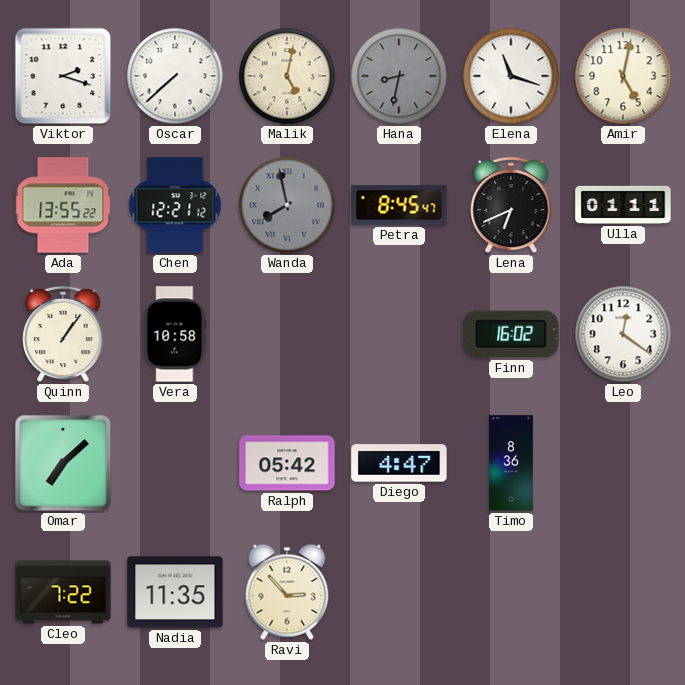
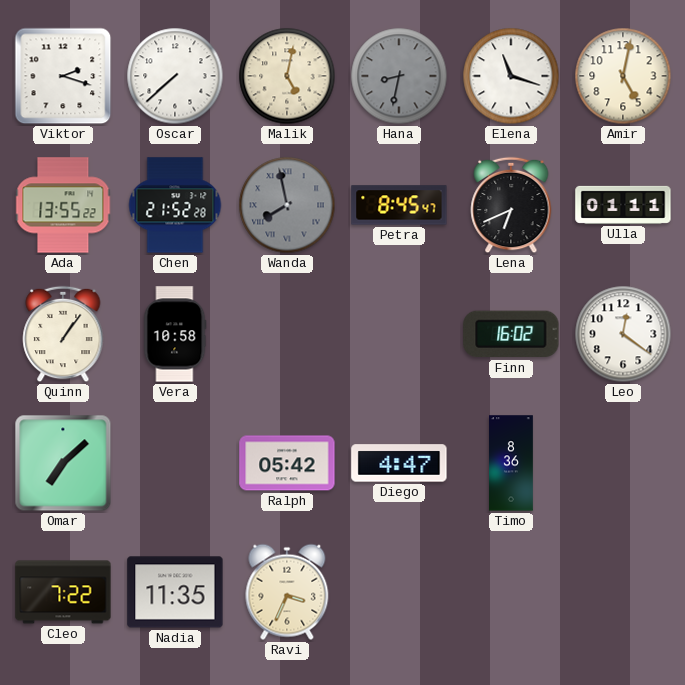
Chen: 12:21 -> 21:52
Ravi: 2:53 -> 3:34
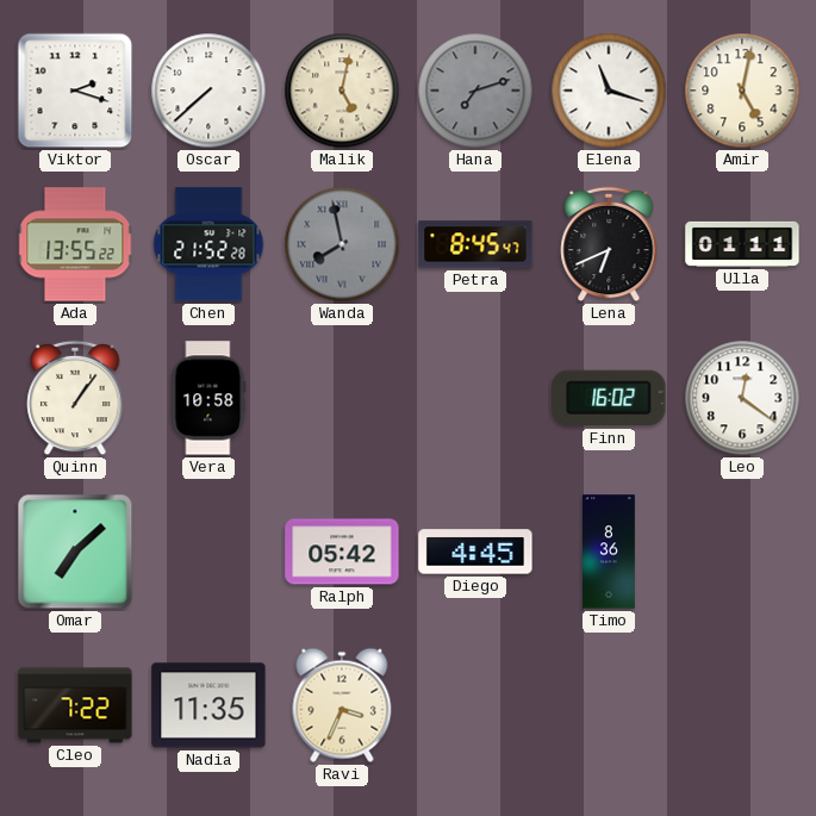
Hana: 8:32 -> 7:12
Diego: 4:47 -> 4:45
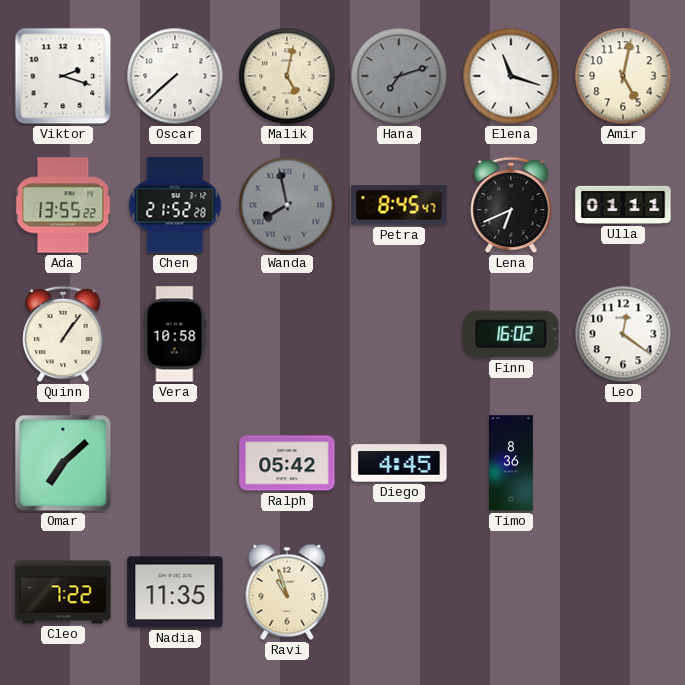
Ravi: 3:34 -> 10:57
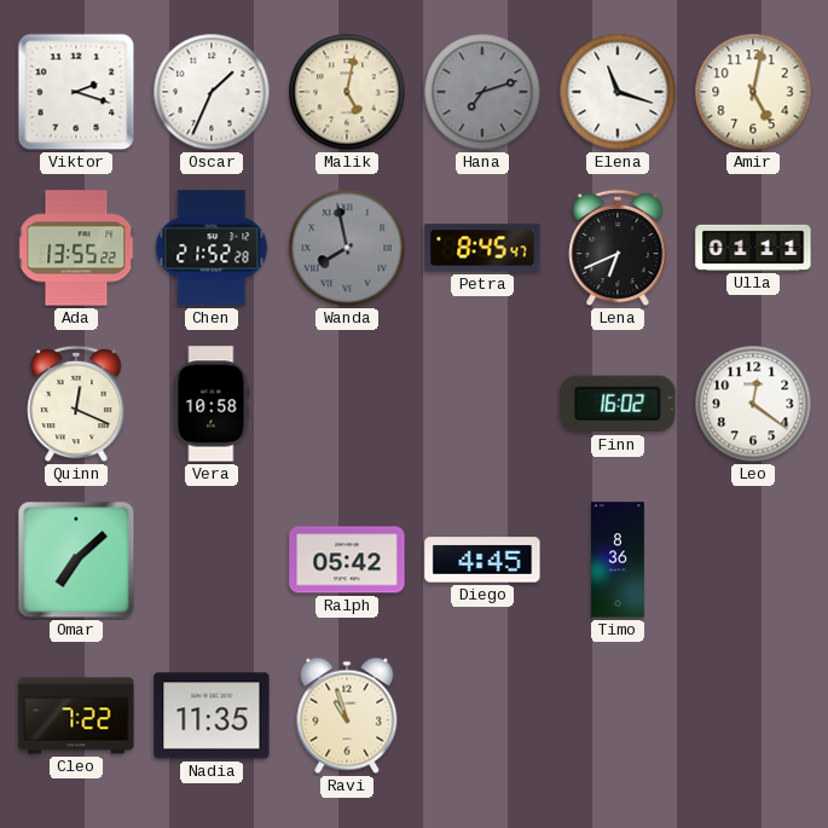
Oscar: 7:38 -> 1:34
Quinn: 1:06 -> 12:19
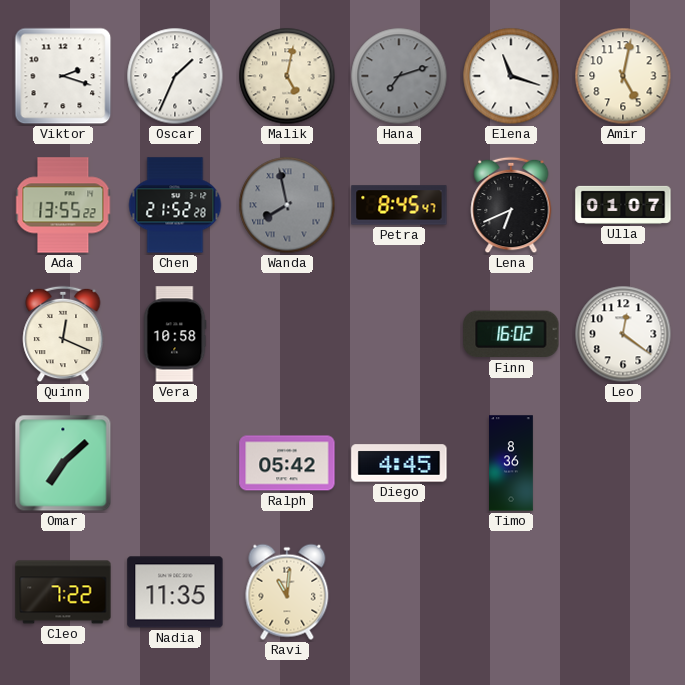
Ulla: 01:11 -> 01:07
Ravi: 10:57 -> 11:01
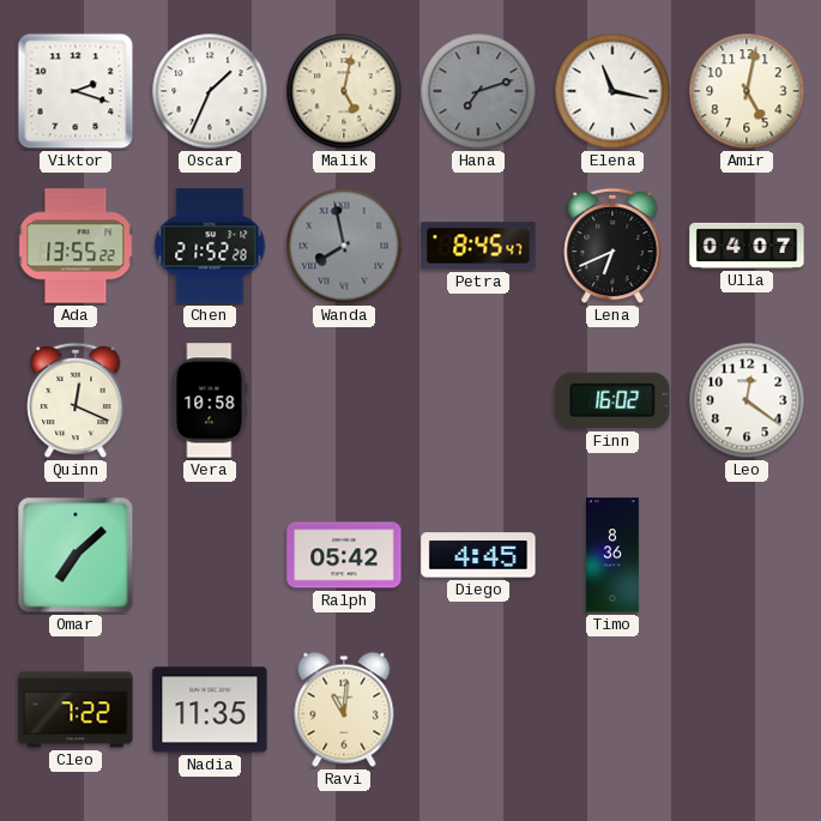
Elena: 11:18 -> 11:17
Ulla: 01:07 -> 04:07
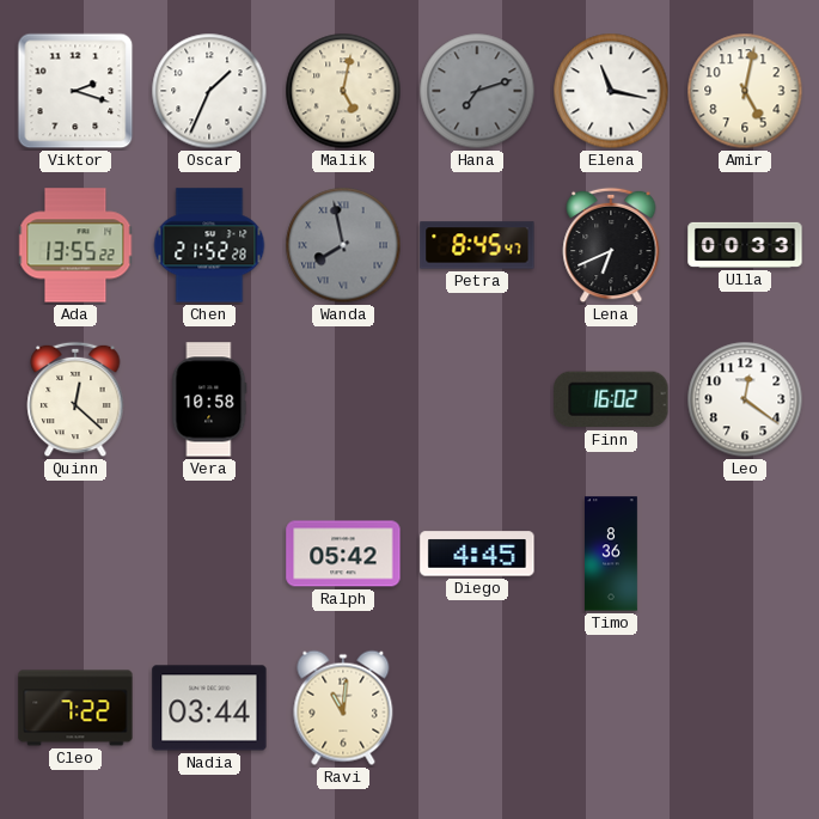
Ulla: 04:07 -> 00:33
Quinn: 12:19 -> 12:22
Omar: 7:08 -> none
Nadia: 11:35 -> 03:44
